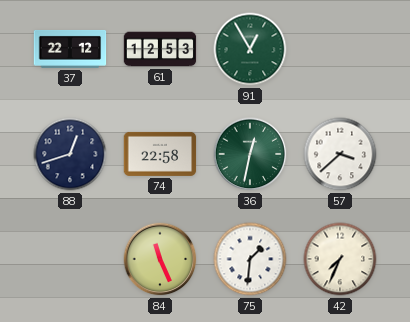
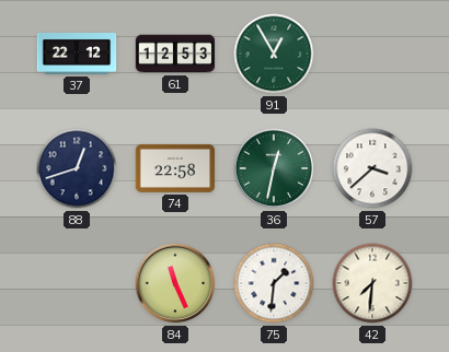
42: 7:34 -> 7:31
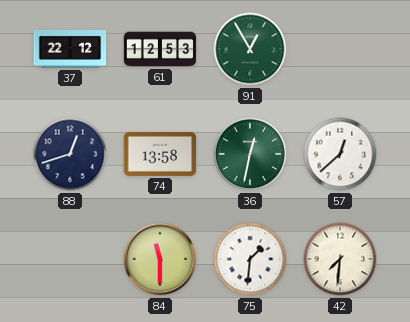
74: 22:58 -> 13:58
57: 3:38 -> 12:38
84: 11:26 -> 11:30
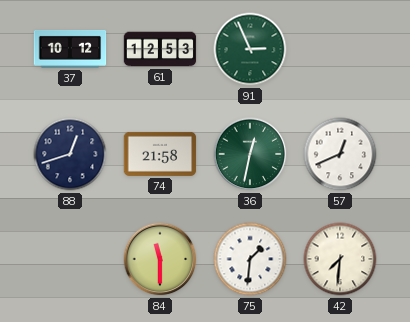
37: 22:12 -> 10:12
91: 12:55 -> 2:56
74: 13:58 -> 21:58
57: 12:38 -> 12:41
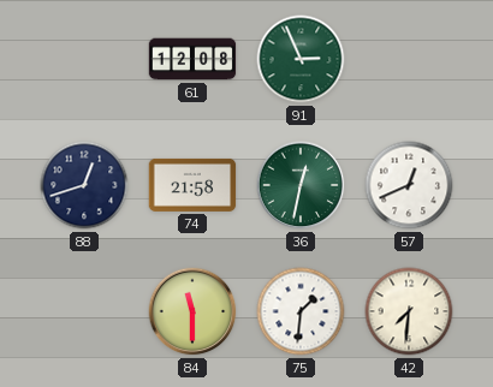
37: 10:12 -> none
61: 12:53 -> 12:08
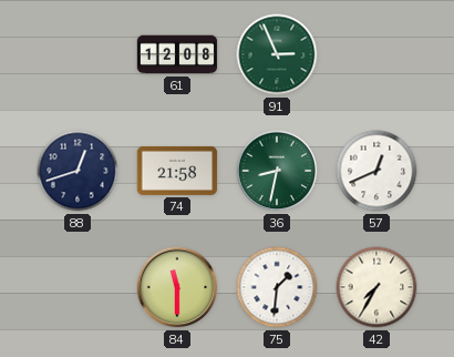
36: 12:32 -> 8:32
42: 7:31 -> 7:35
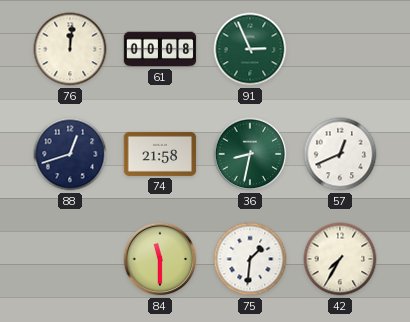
76: none -> 12:01
61: 12:08 -> 00:08
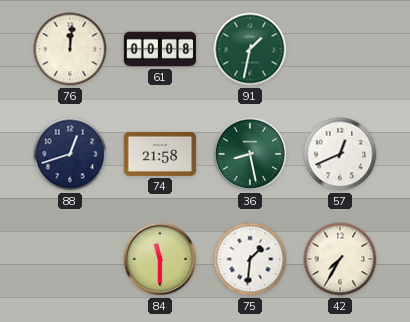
91: 2:56 -> 1:32
36: 8:32 -> 8:28
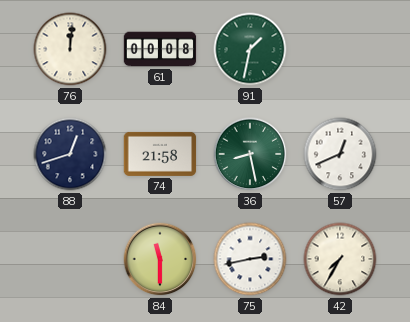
75: 1:31 -> 2:43
